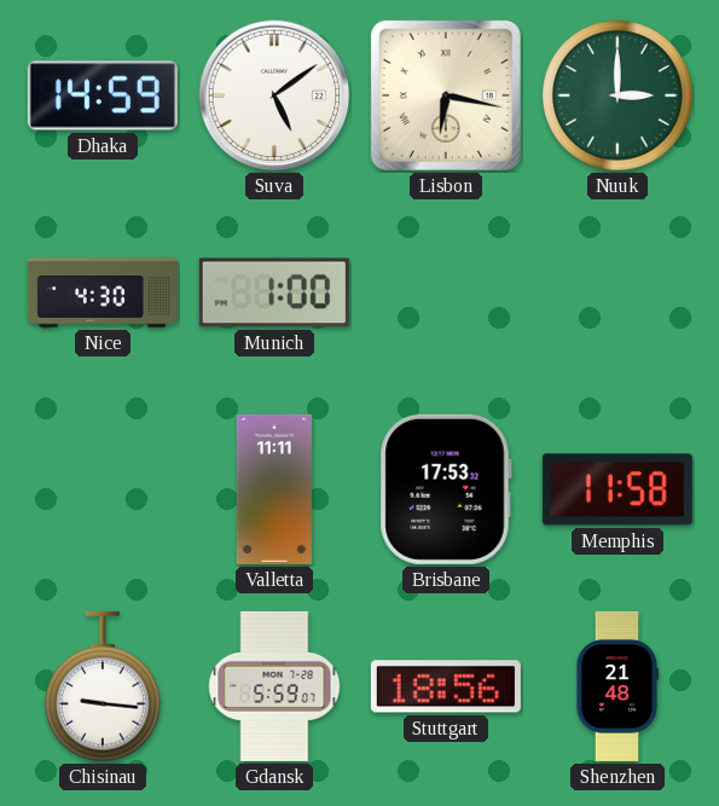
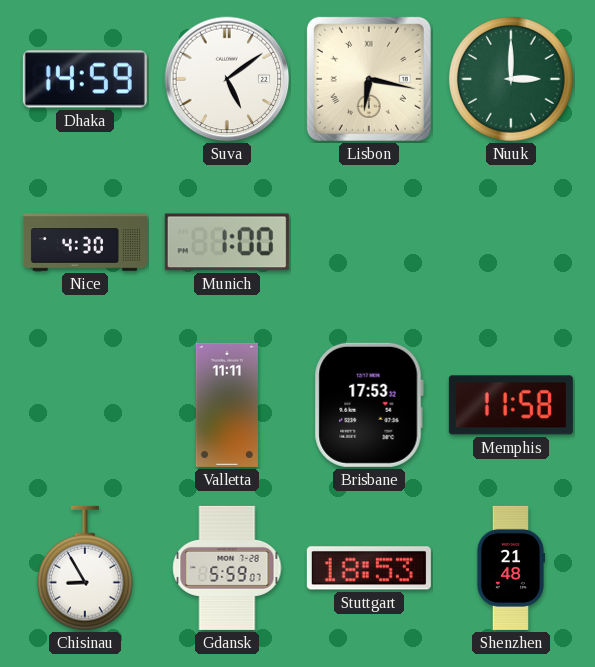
Chisinau: 9:16 -> 8:55
Stuttgart: 18:56 -> 18:53
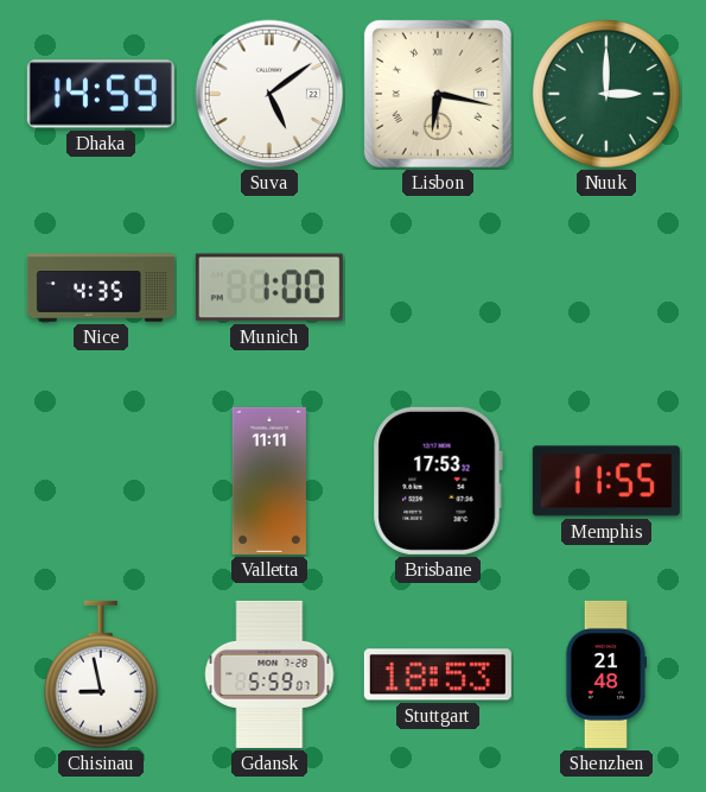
Nice: 4:30 -> 4:35
Memphis: 11:58 -> 11:55
Chisinau: 8:55 -> 8:58
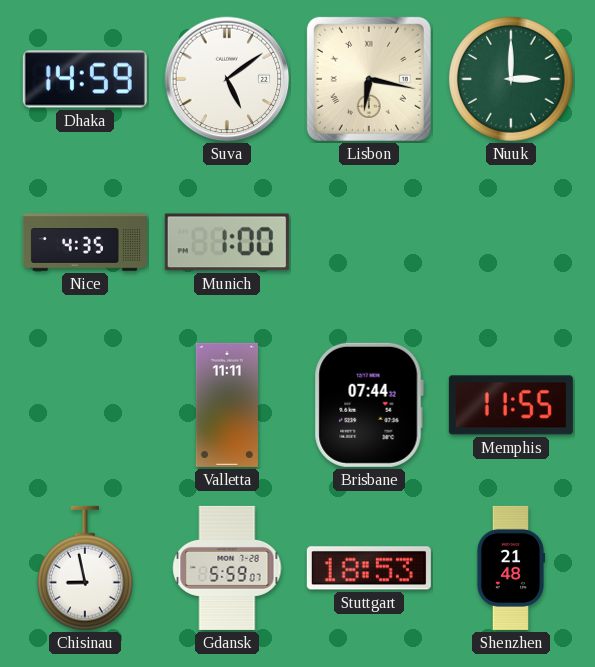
Brisbane: 17:53 -> 07:44
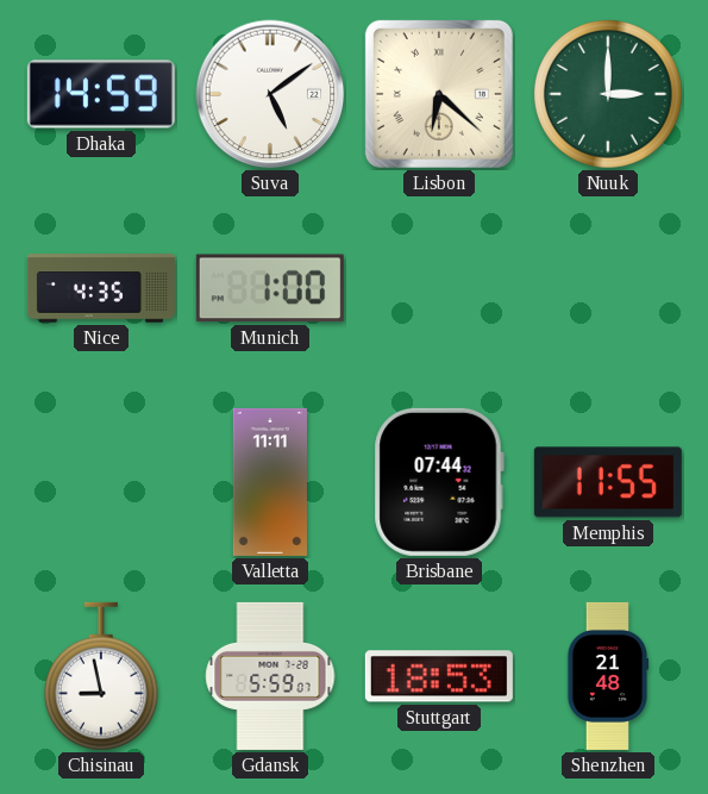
Lisbon: 6:17 -> 6:22
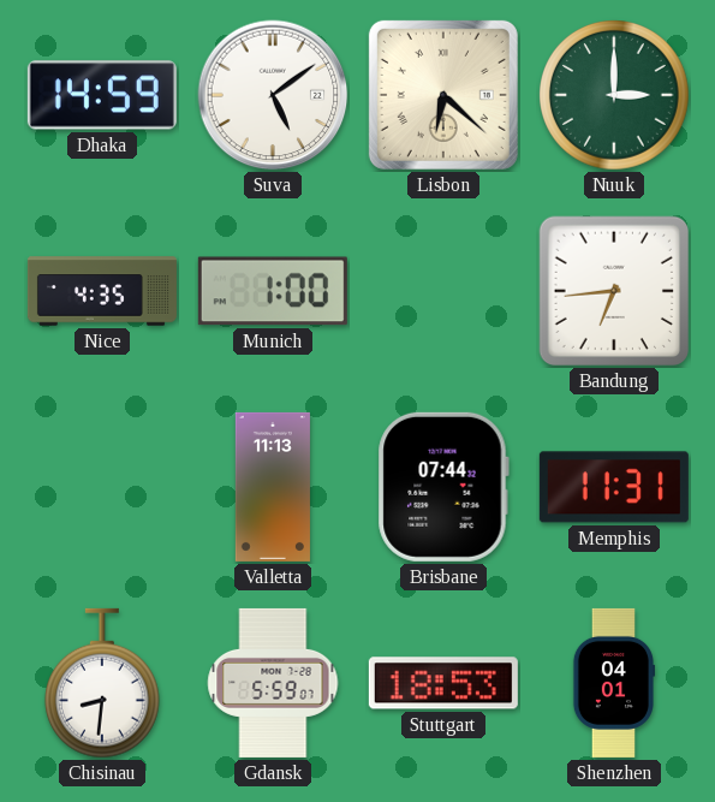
Bandung: none -> 6:44
Valletta: 11:11 -> 11:13
Memphis: 11:55 -> 11:31
Chisinau: 8:58 -> 8:31
Shenzhen: 21:48 -> 04:01
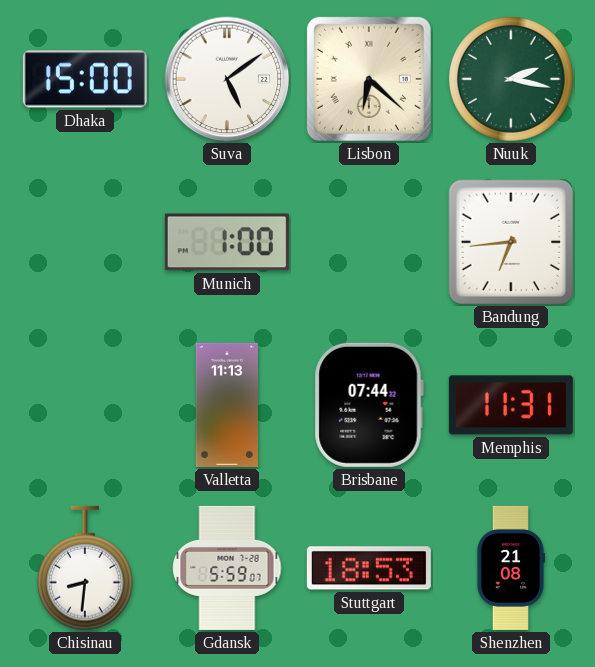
Dhaka: 14:59 -> 15:00
Nuuk: 3:00 -> 2:17
Nice: 4:35 -> none
Shenzhen: 04:01 -> 21:08
